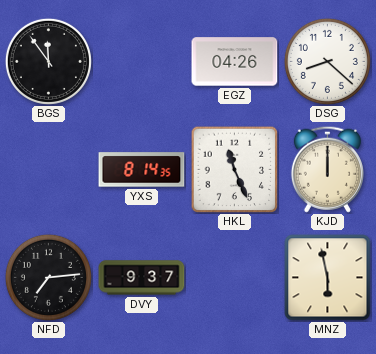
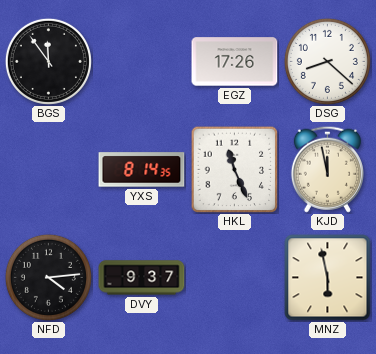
EGZ: 04:26 -> 17:26
KJD: 12:00 -> 11:58
NFD: 7:14 -> 4:14
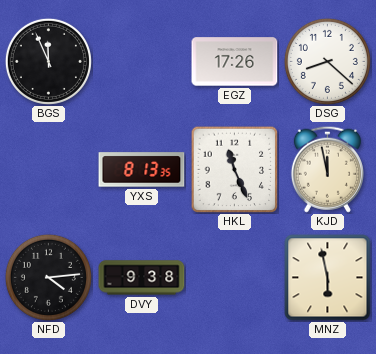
BGS: 11:54 -> 11:56
YXS: 8:14 -> 8:13
DVY: 9:37 -> 9:38
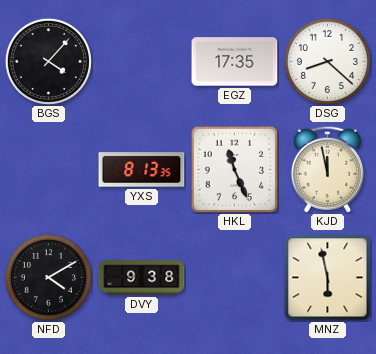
BGS: 11:56 -> 4:07
EGZ: 17:26 -> 17:35
NFD: 4:14 -> 4:10
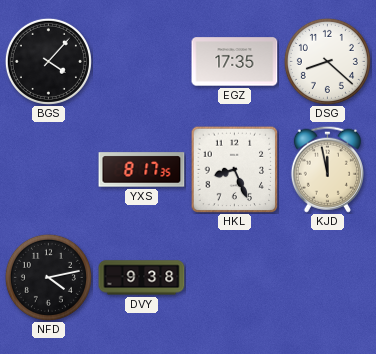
YXS: 8:13 -> 8:17
HKL: 11:26 -> 8:26
NFD: 4:10 -> 4:13
MNZ: 5:58 -> none
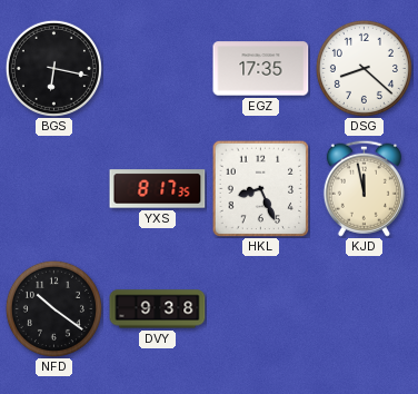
BGS: 4:07 -> 6:17
NFD: 4:13 -> 10:21
